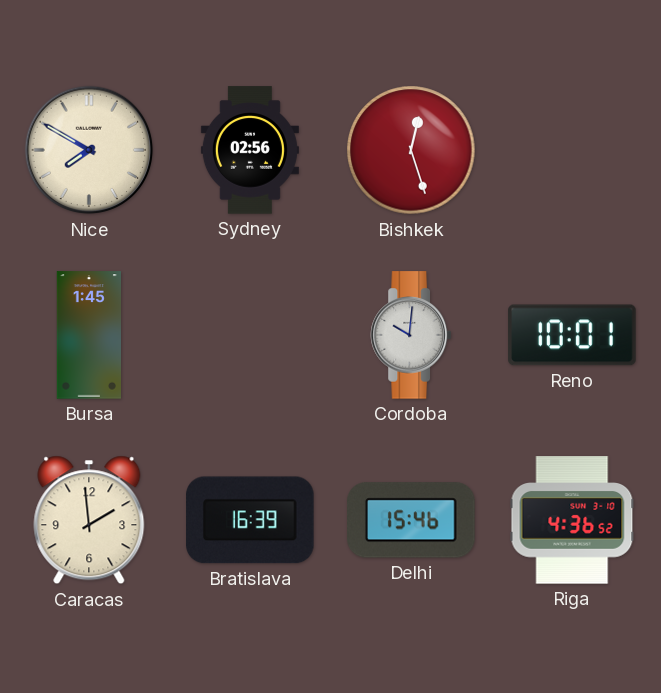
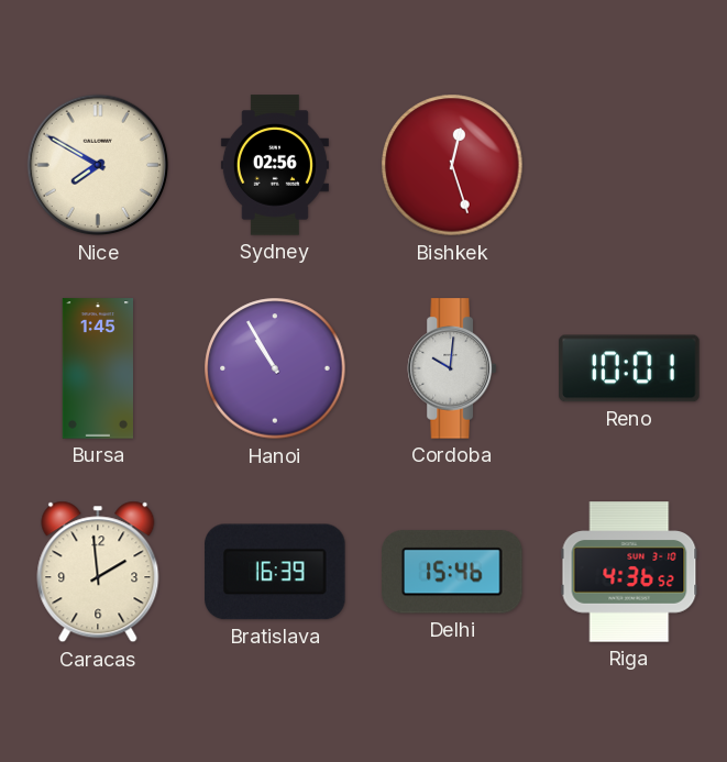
Hanoi: none -> 10:55
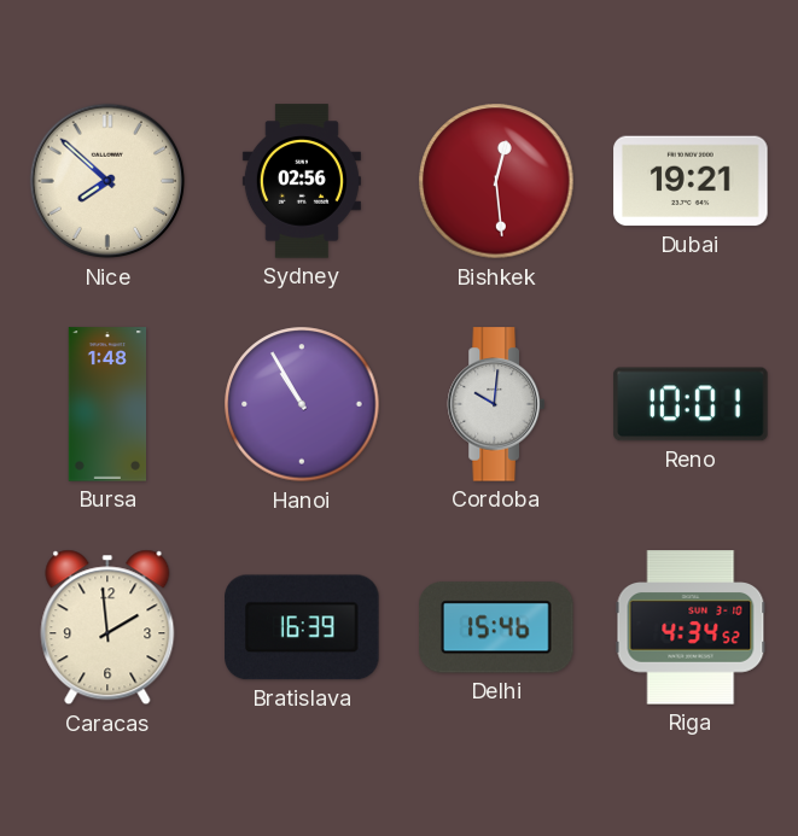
Nice: 7:50 -> 7:52
Bishkek: 12:27 -> 12:29
Dubai: none -> 19:21
Bursa: 1:45 -> 1:48
Riga: 4:36 -> 4:34
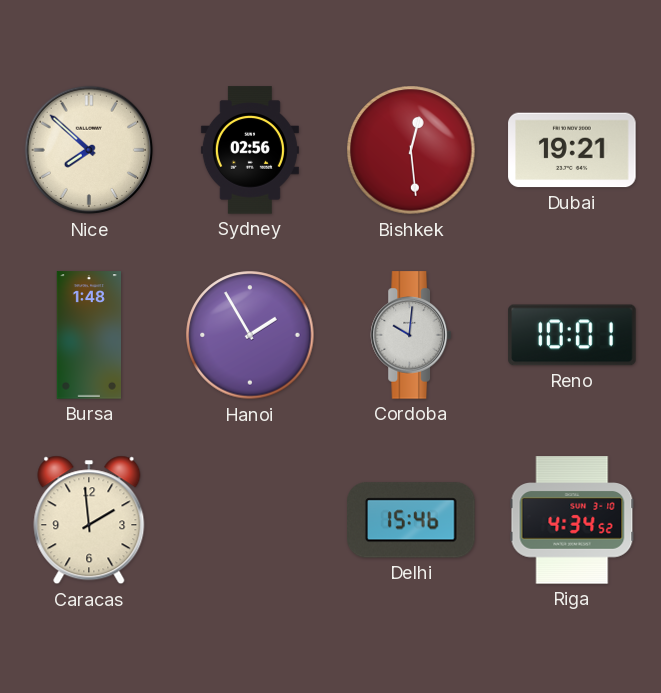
Hanoi: 10:55 -> 1:55
Bratislava: 16:39 -> none
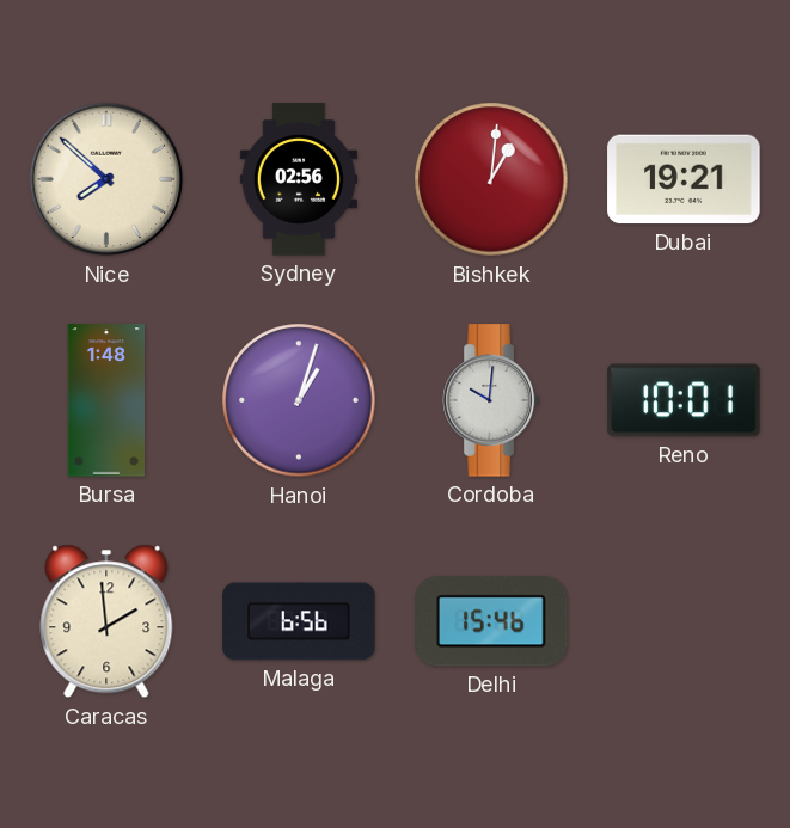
Bishkek: 12:29 -> 1:01
Hanoi: 1:55 -> 1:03
Malaga: none -> 6:56
Riga: 4:34 -> none
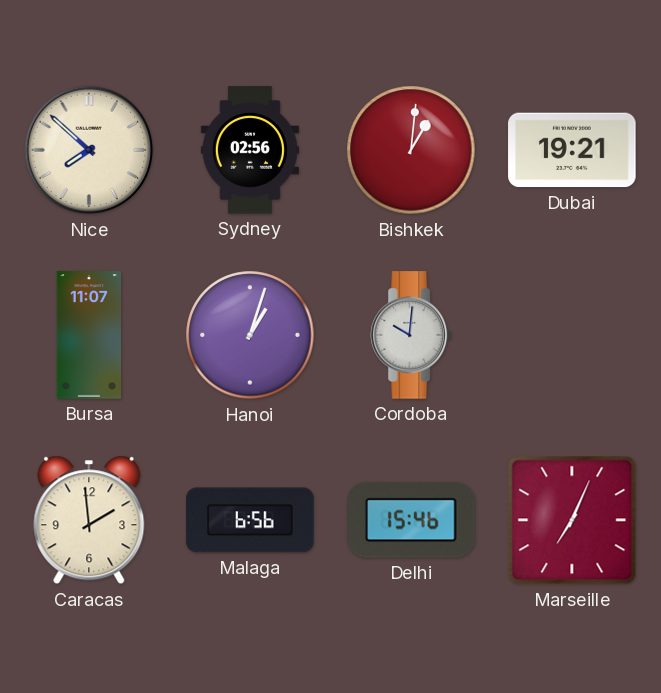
Bursa: 1:48 -> 11:07
Reno: 10:01 -> none
Marseille: none -> 7:04
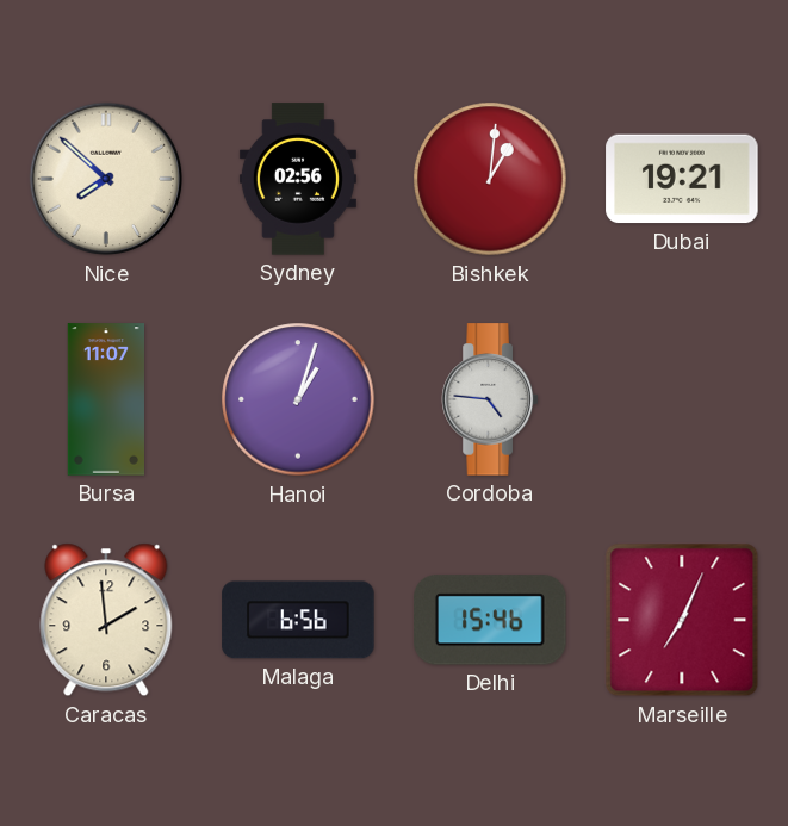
Cordoba: 10:01 -> 4:46
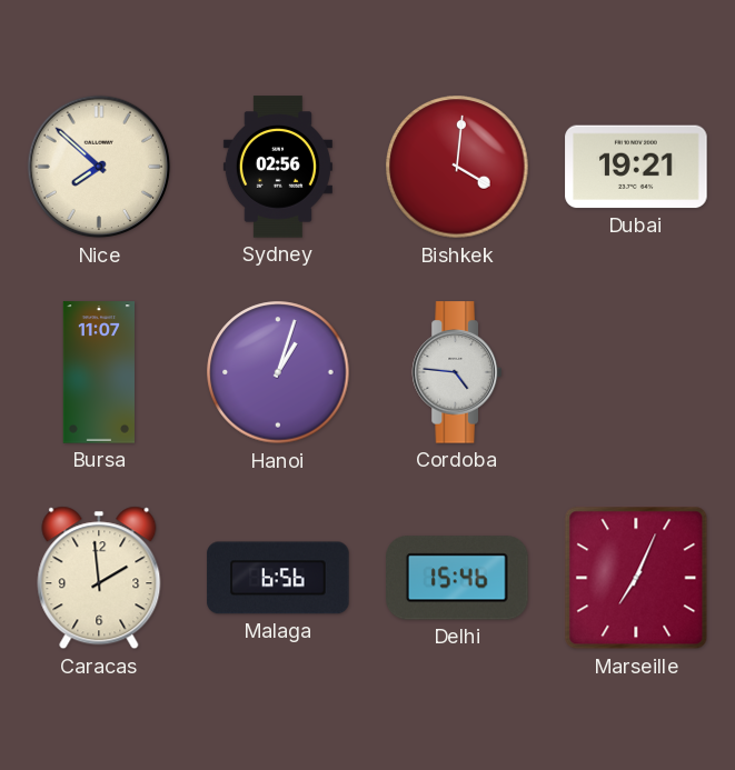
Bishkek: 1:01 -> 4:01
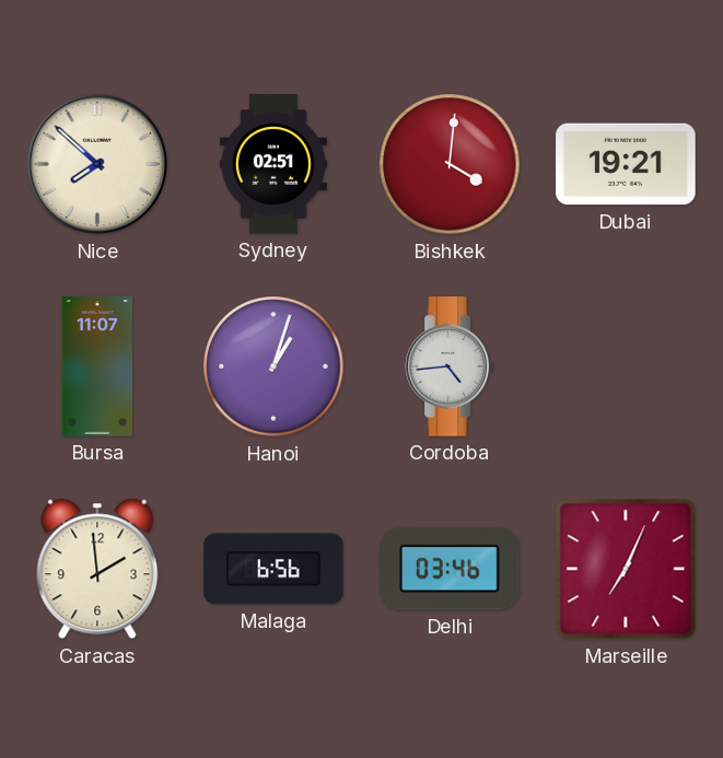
Sydney: 02:56 -> 02:51
Cordoba: 4:46 -> 4:44
Delhi: 15:46 -> 03:46
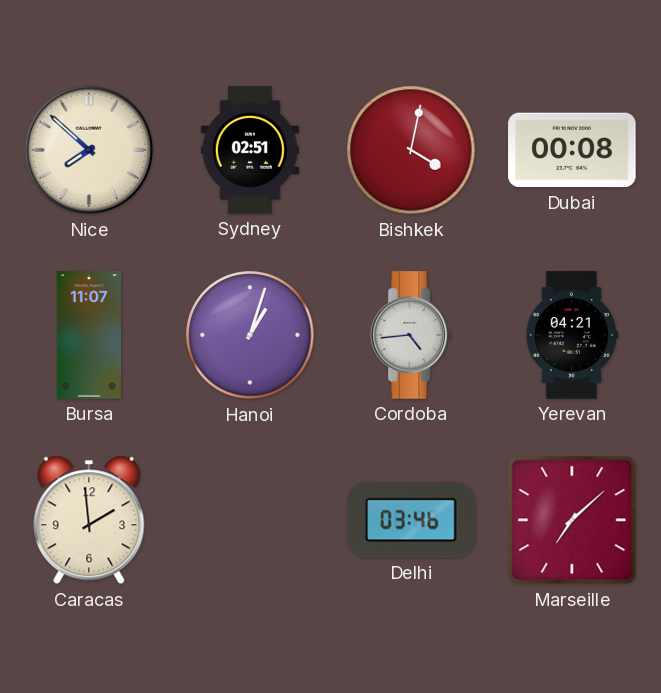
Bishkek: 4:01 -> 4:02
Dubai: 19:21 -> 00:08
Yerevan: none -> 04:21
Malaga: 6:56 -> none
Marseille: 7:04 -> 7:08
